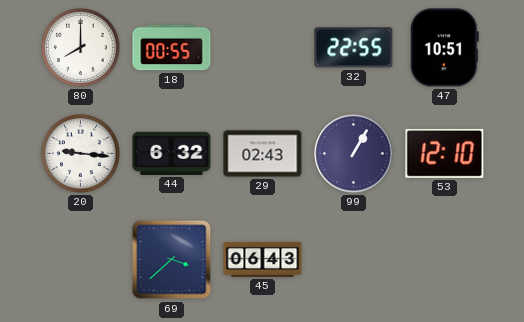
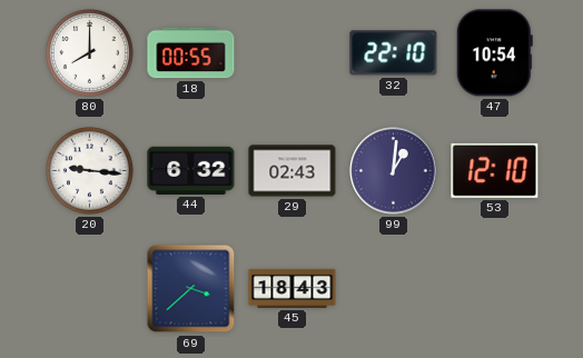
32: 22:55 -> 22:10
47: 10:51 -> 10:54
99: 1:05 -> 1:01
45: 06:43 -> 18:43
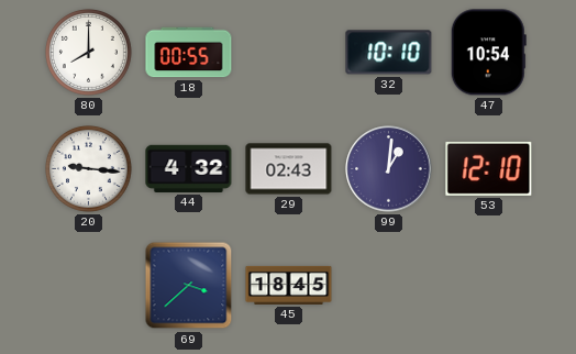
32: 22:10 -> 10:10
44: 6:32 -> 4:32
45: 18:43 -> 18:45
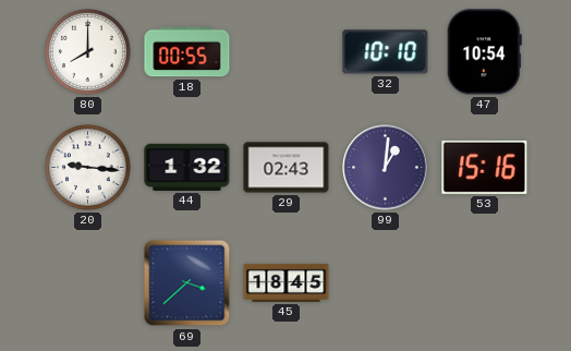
44: 4:32 -> 1:32
53: 12:10 -> 15:16
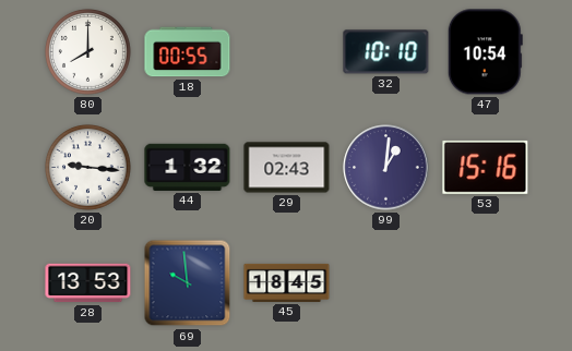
28: none -> 13:53
69: 3:38 -> 9:59
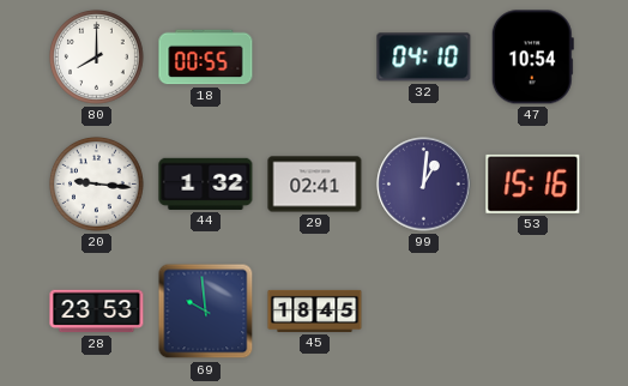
32: 10:10 -> 04:10
29: 02:43 -> 02:41
28: 13:53 -> 23:53
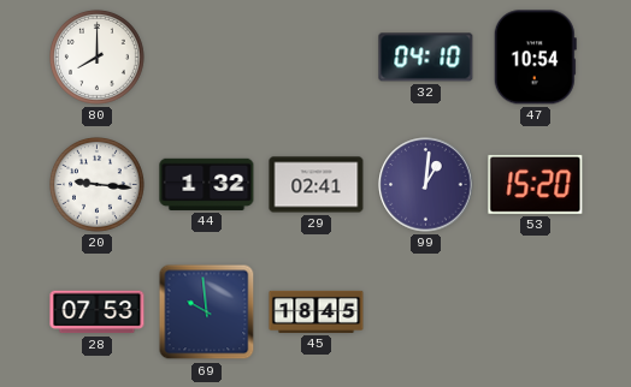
18: 00:55 -> none
53: 15:16 -> 15:20
28: 23:53 -> 07:53
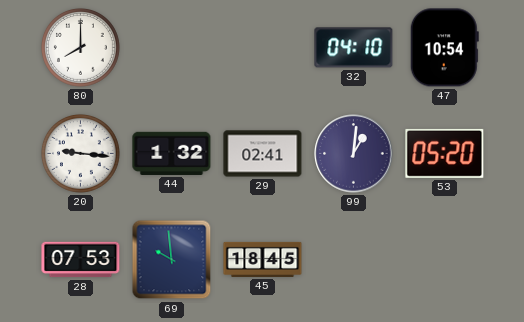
53: 15:20 -> 05:20
